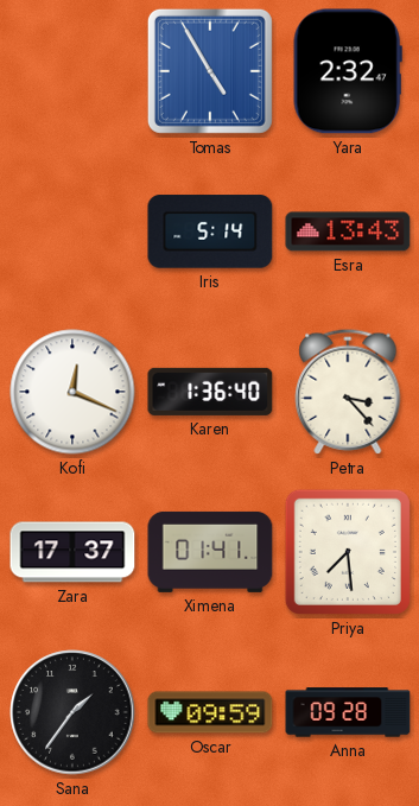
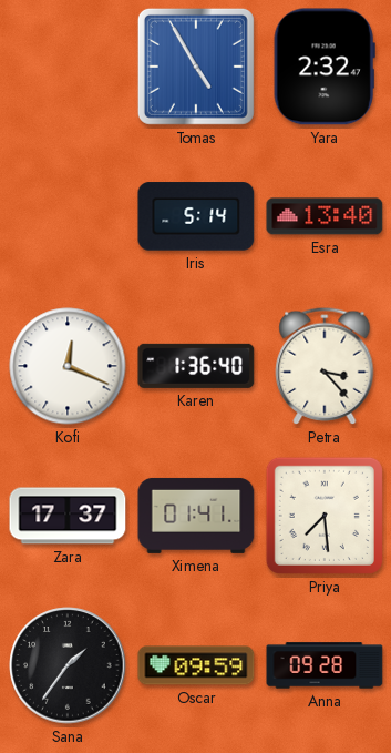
Esra: 13:43 -> 13:40
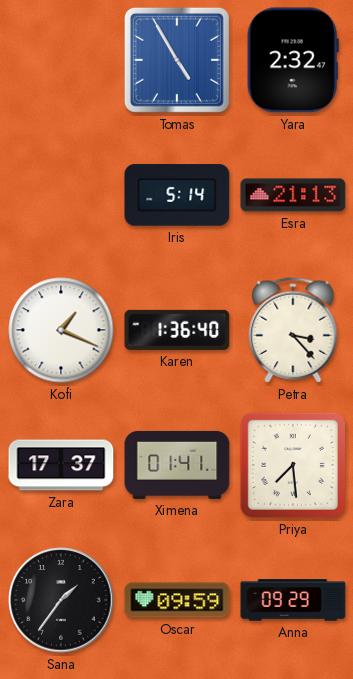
Esra: 13:40 -> 21:13
Kofi: 12:19 -> 1:19
Anna: 09:28 -> 09:29
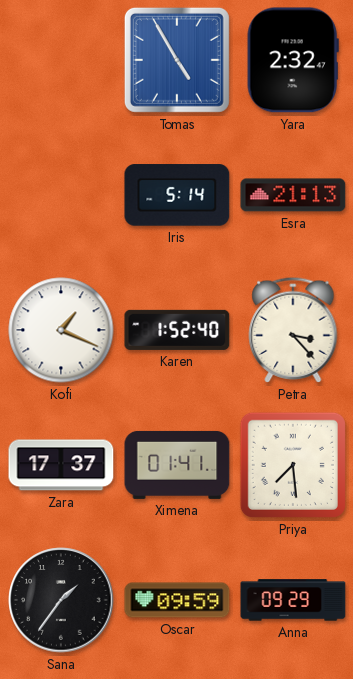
Karen: 1:36 -> 1:52
